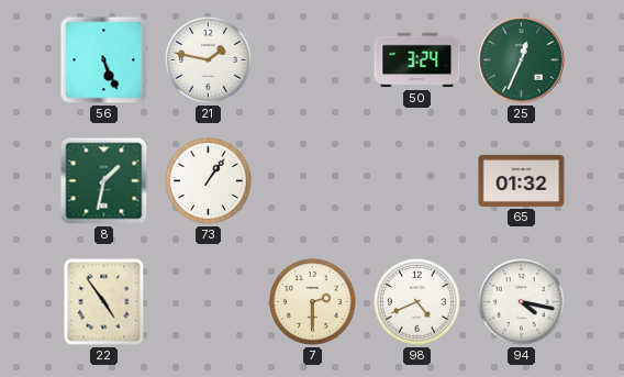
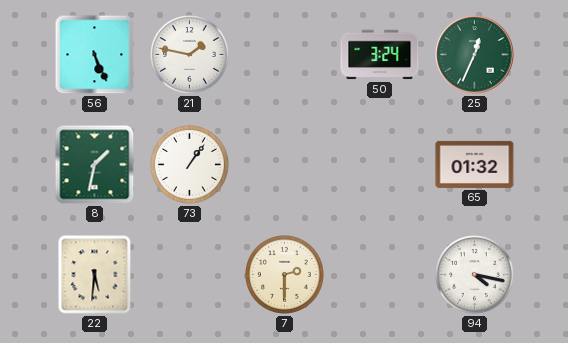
22: 4:54 -> 5:31
98: 4:41 -> none
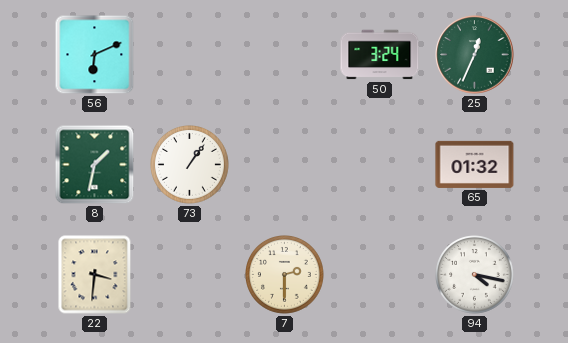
56: 5:26 -> 6:11
21: 1:47 -> none
22: 5:31 -> 3:31
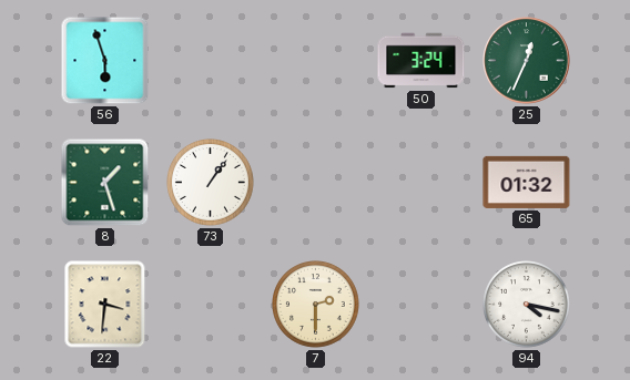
56: 6:11 -> 5:57
8: 1:32 -> 1:27
